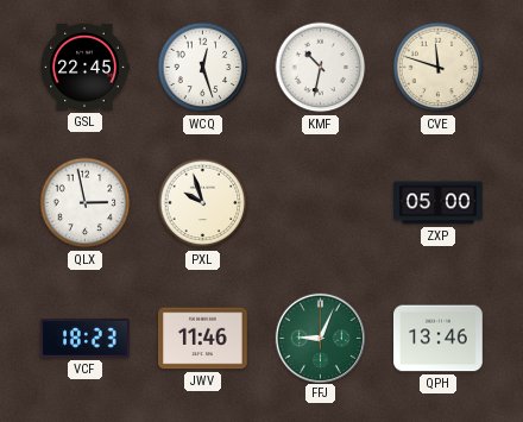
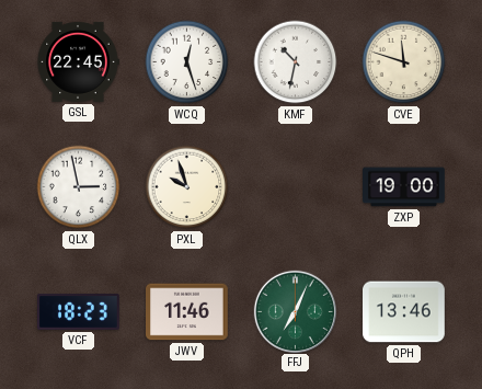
ZXP: 05:00 -> 19:00
FFJ: 9:04 -> 7:04
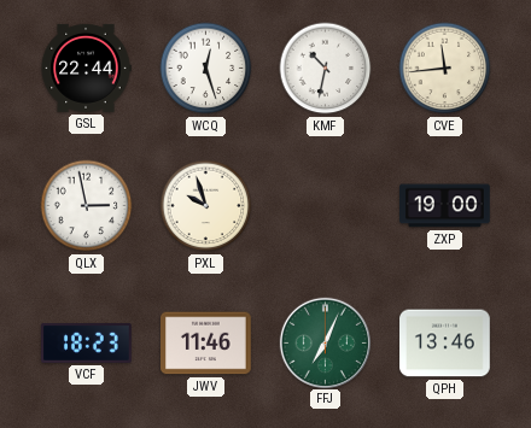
GSL: 22:45 -> 22:44
CVE: 11:48 -> 11:44
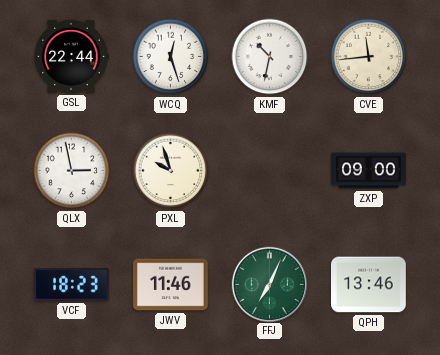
ZXP: 19:00 -> 09:00
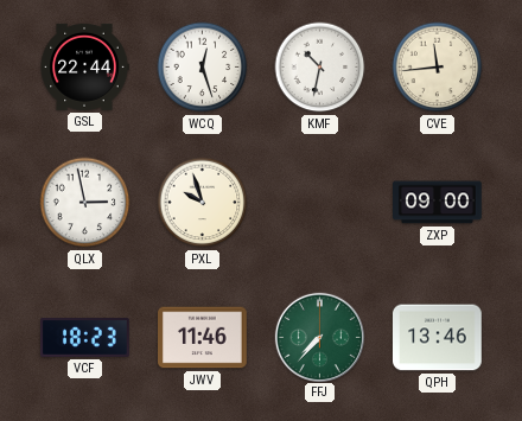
FFJ: 7:04 -> 7:37
